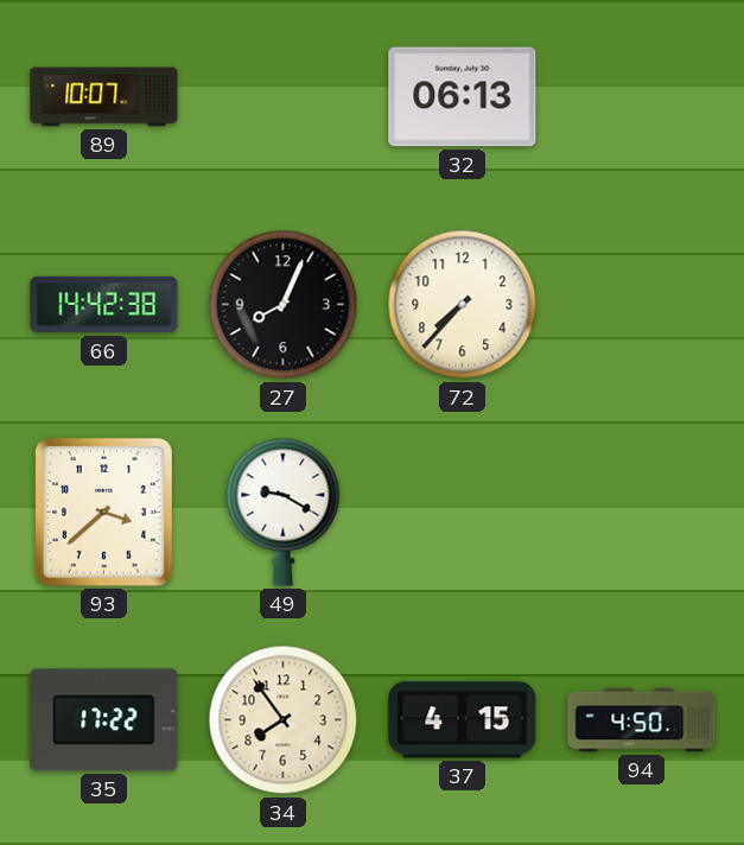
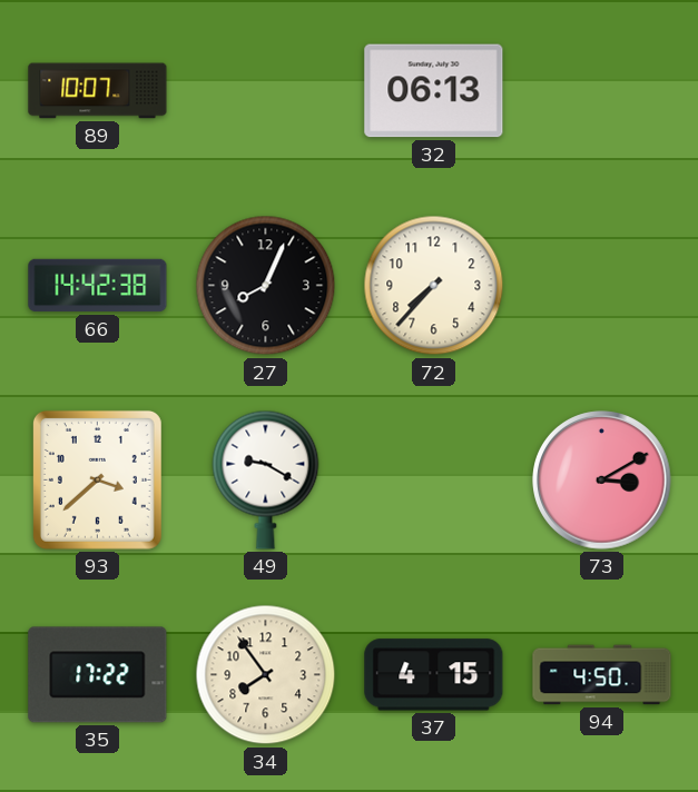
73: none -> 3:10
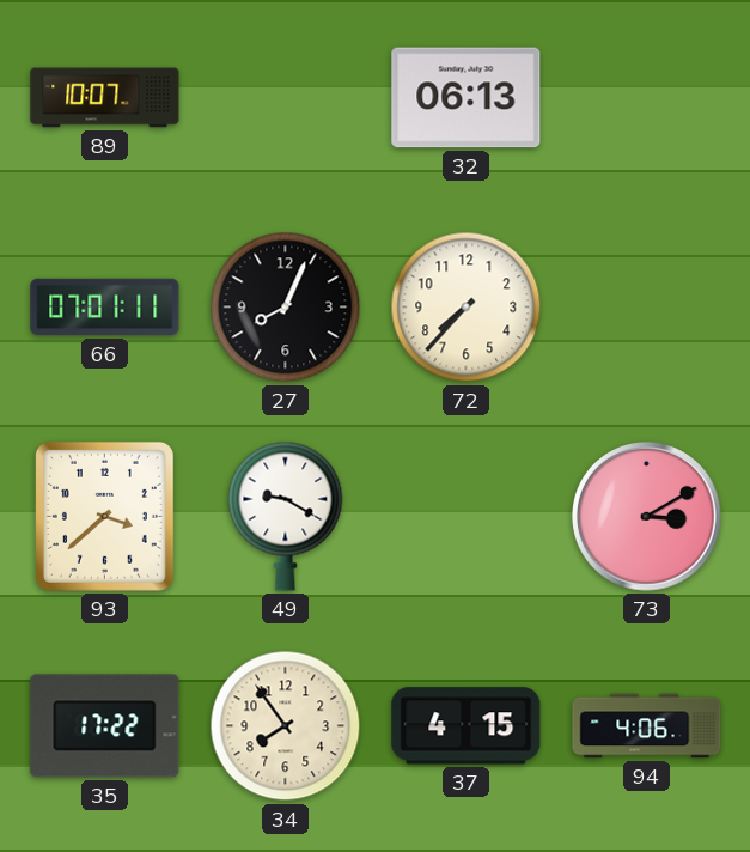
66: 14:42 -> 07:01
94: 4:50 -> 4:06
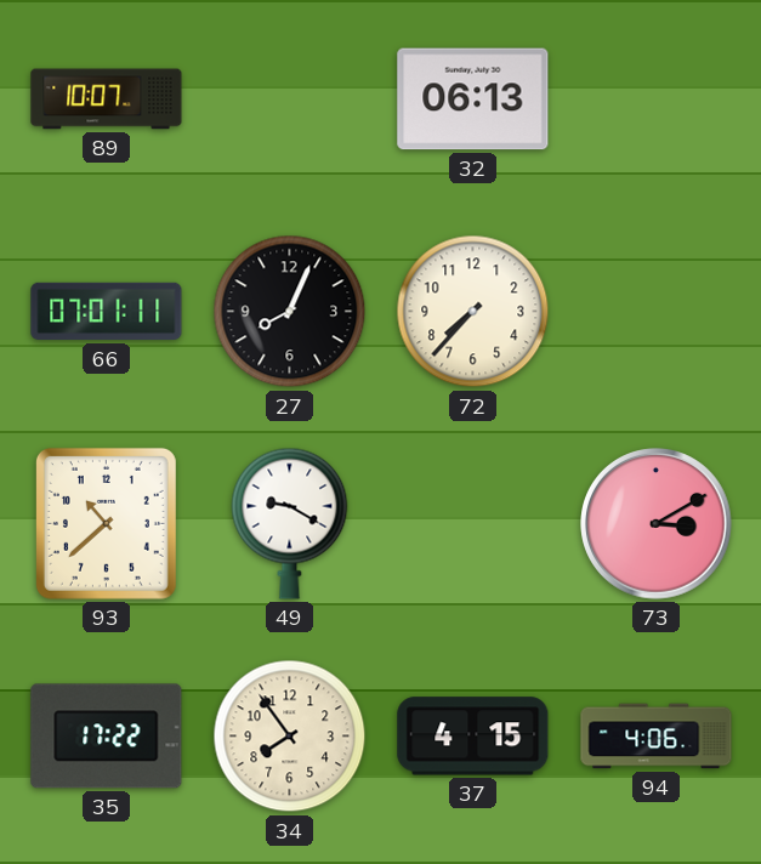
93: 3:38 -> 10:38
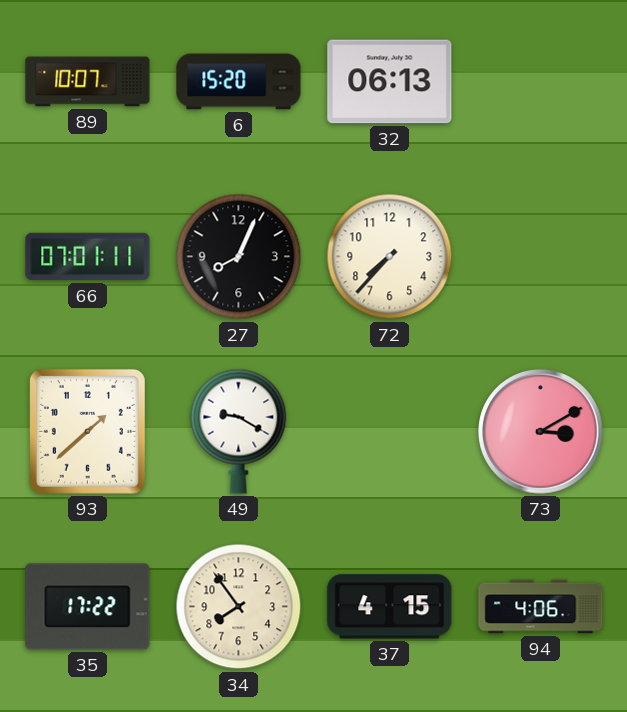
6: none -> 15:20
93: 10:38 -> 1:38
